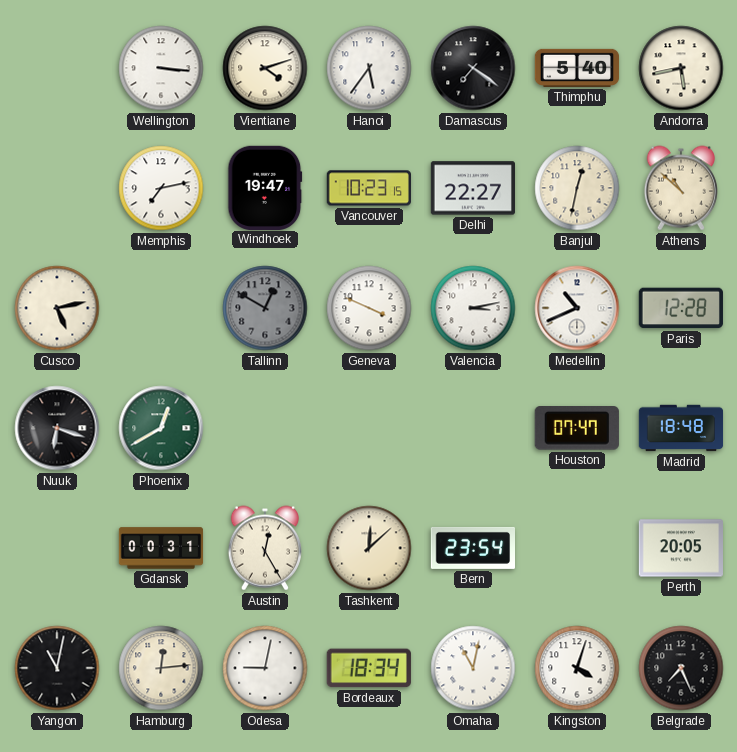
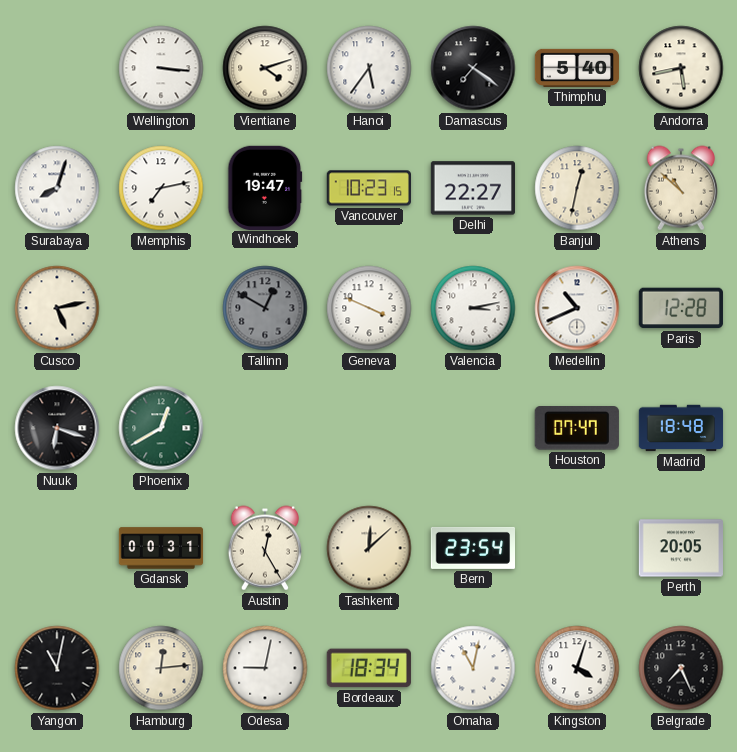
Surabaya: none -> 8:03
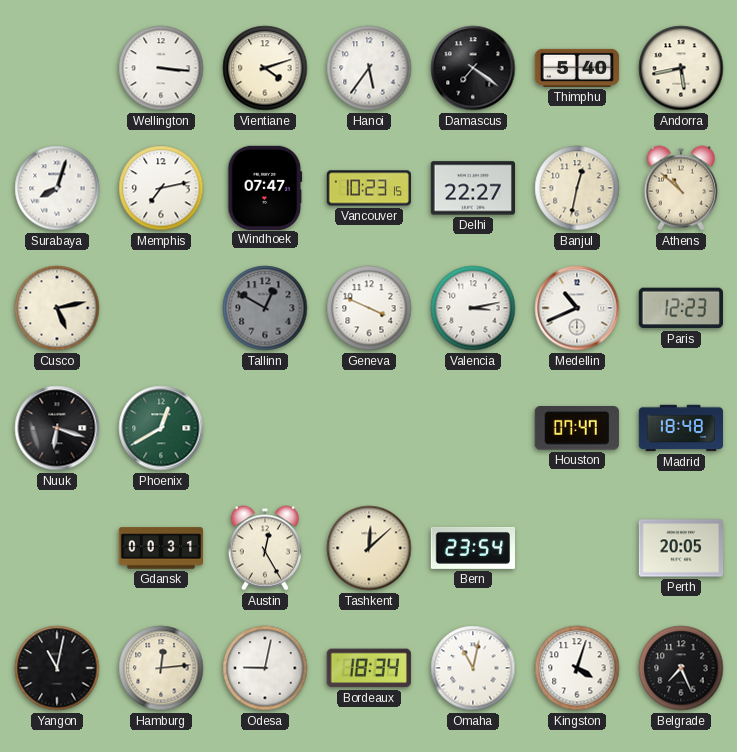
Windhoek: 19:47 -> 07:47
Paris: 12:28 -> 12:23
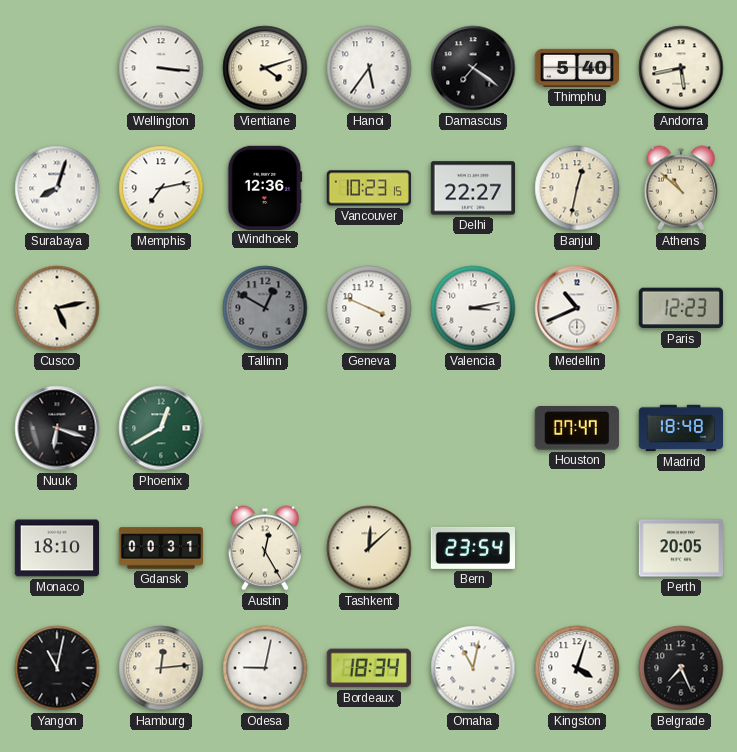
Windhoek: 07:47 -> 12:36
Monaco: none -> 18:10
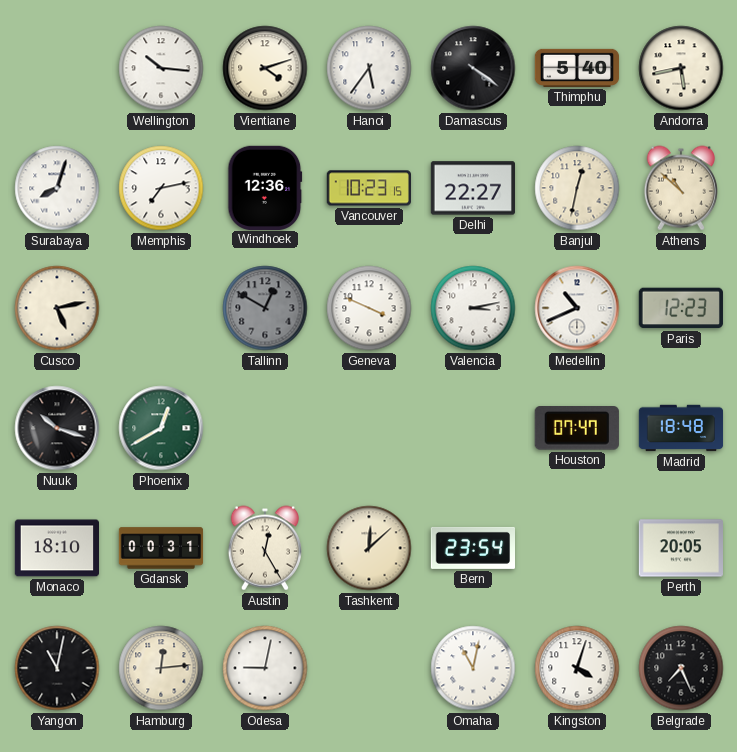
Wellington: 3:16 -> 10:16
Damascus: 7:21 -> 4:21
Nuuk: 6:18 -> 10:18
Bordeaux: 18:34 -> none
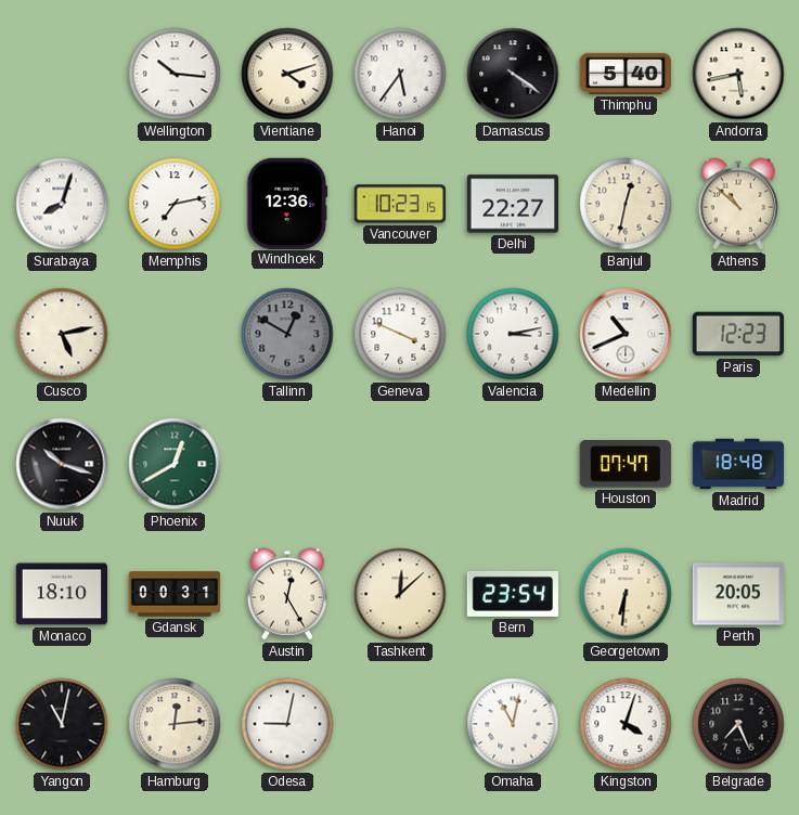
Georgetown: none -> 6:31
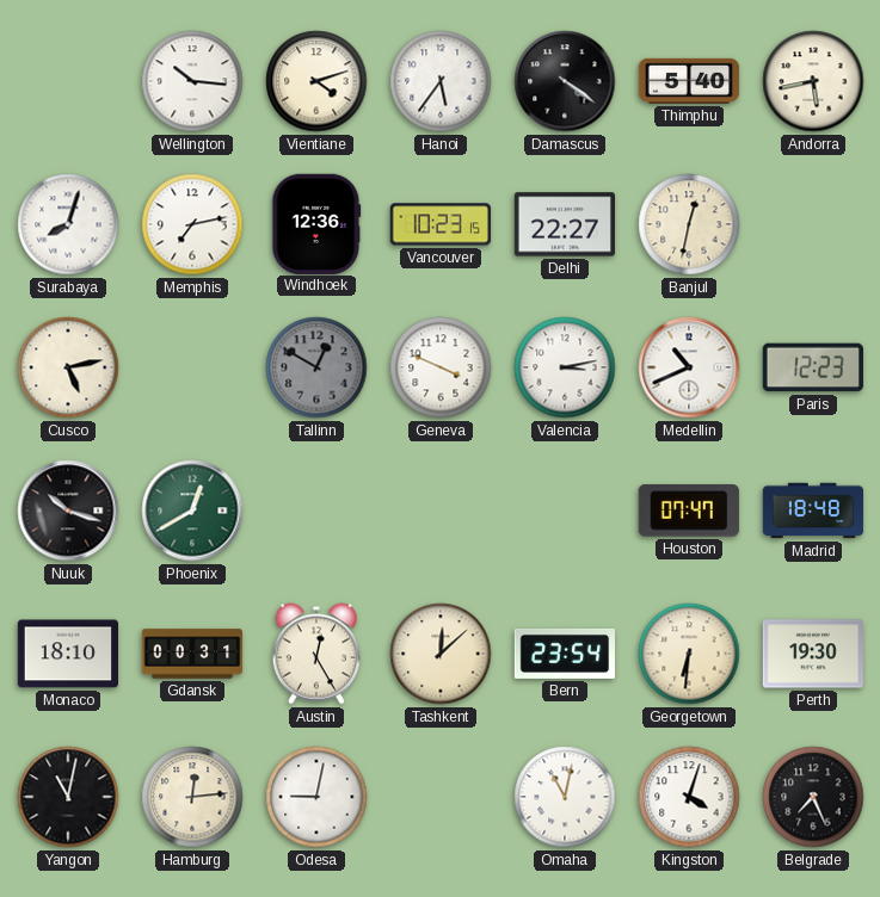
Athens: 10:52 -> none
Perth: 20:05 -> 19:30
